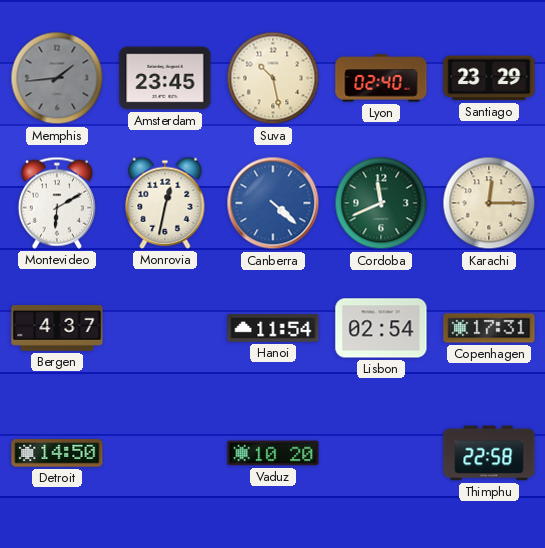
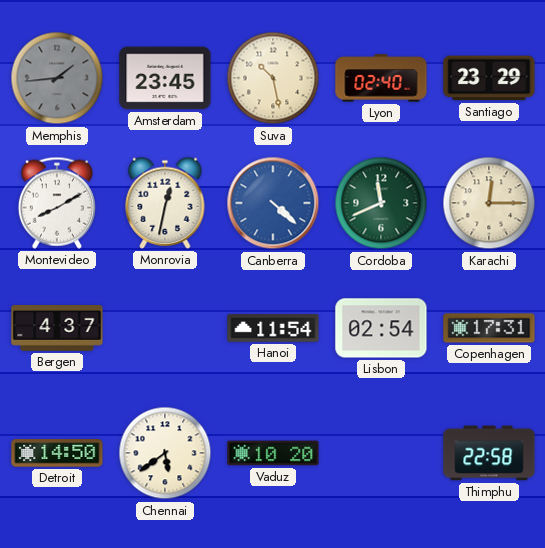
Montevideo: 6:10 -> 8:10
Chennai: none -> 5:39
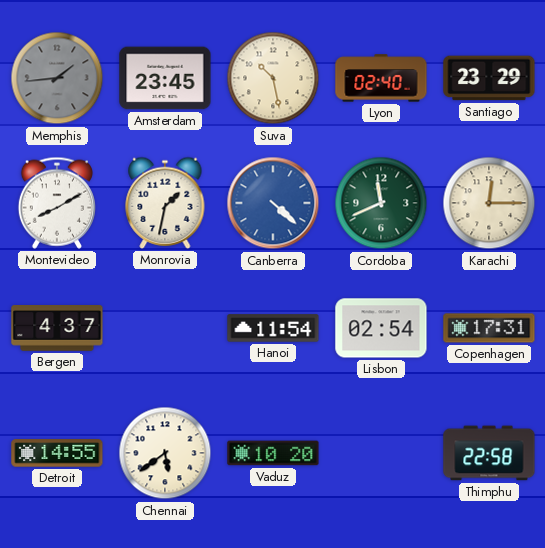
Monrovia: 12:32 -> 1:32
Detroit: 14:50 -> 14:55
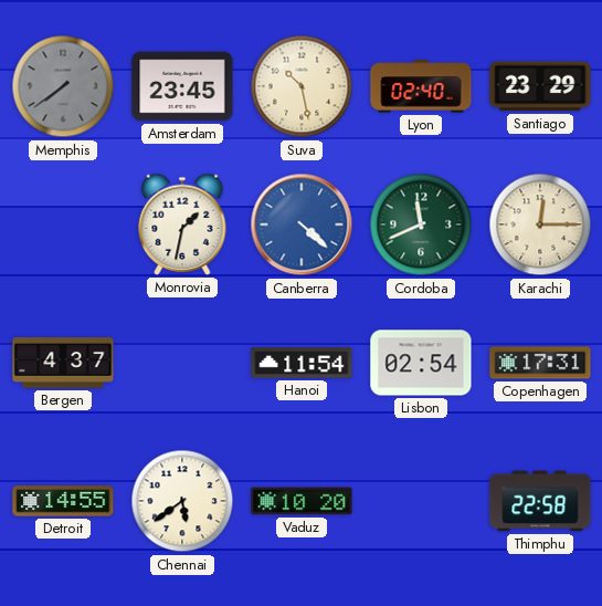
Memphis: 1:44 -> 7:39
Montevideo: 8:10 -> none
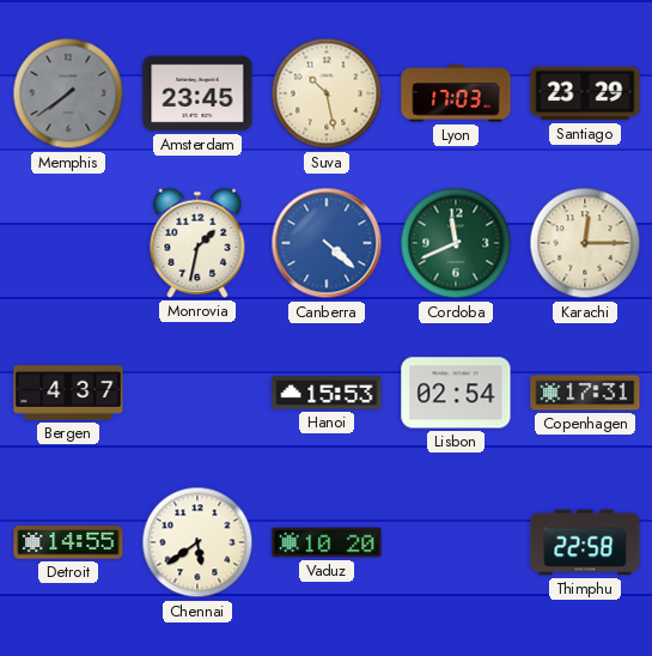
Lyon: 02:40 -> 17:03
Hanoi: 11:54 -> 15:53
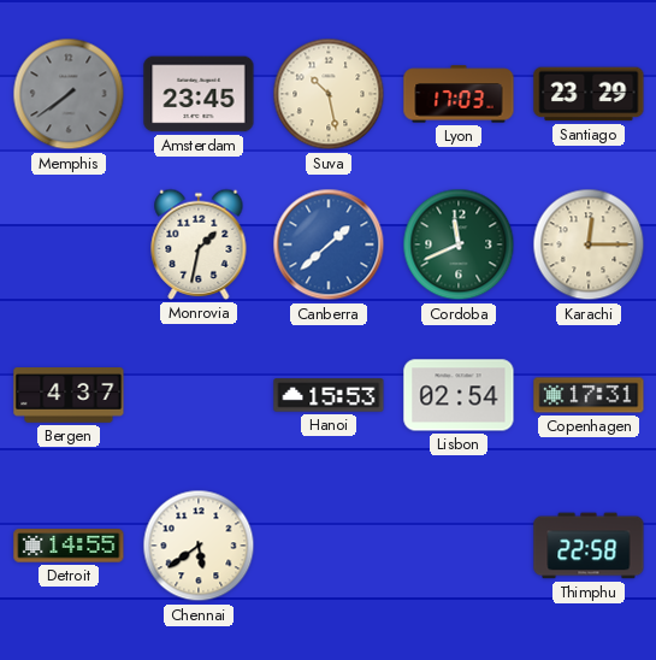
Canberra: 4:22 -> 1:38
Vaduz: 10:20 -> none
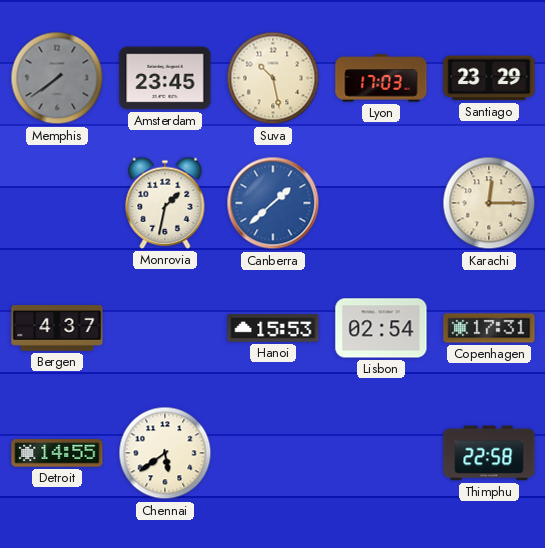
Cordoba: 11:41 -> none
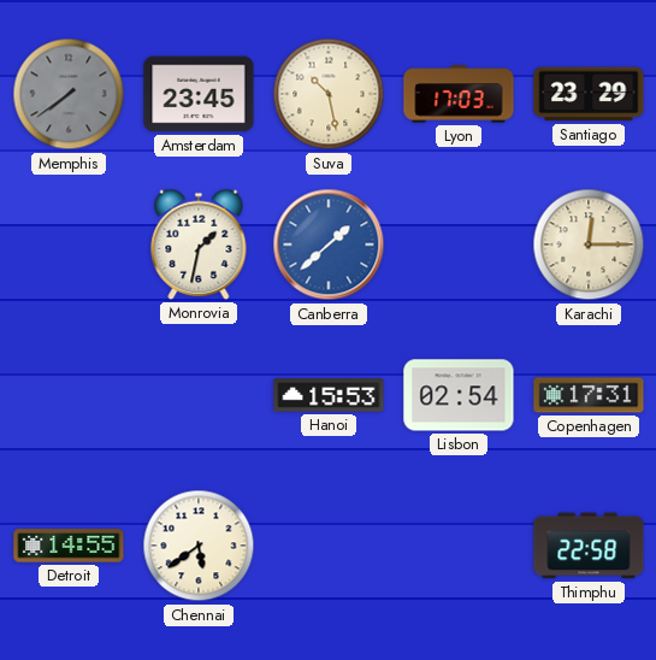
Bergen: 4:37 -> none
